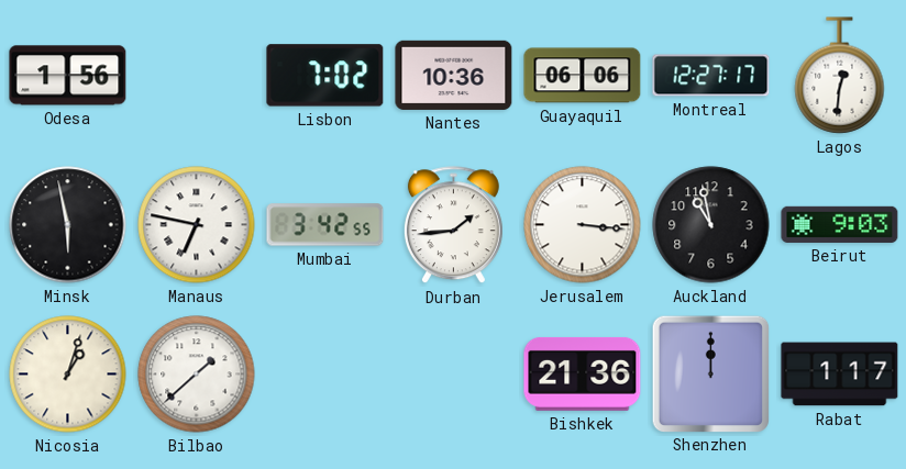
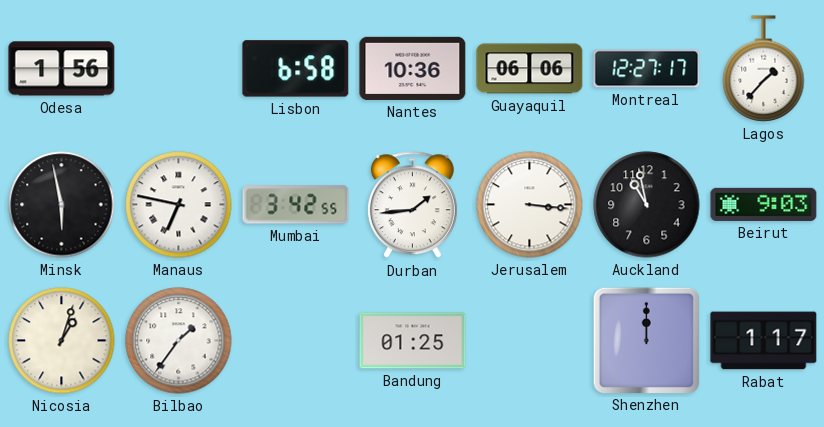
Lisbon: 7:02 -> 6:58
Lagos: 12:31 -> 1:37
Bilbao: 1:38 -> 1:36
Bandung: none -> 01:25
Bishkek: 21:36 -> none
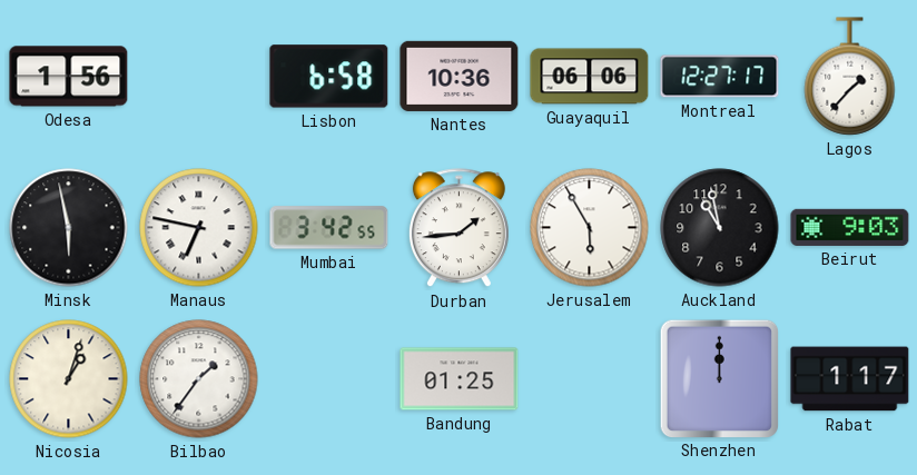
Jerusalem: 3:16 -> 5:55
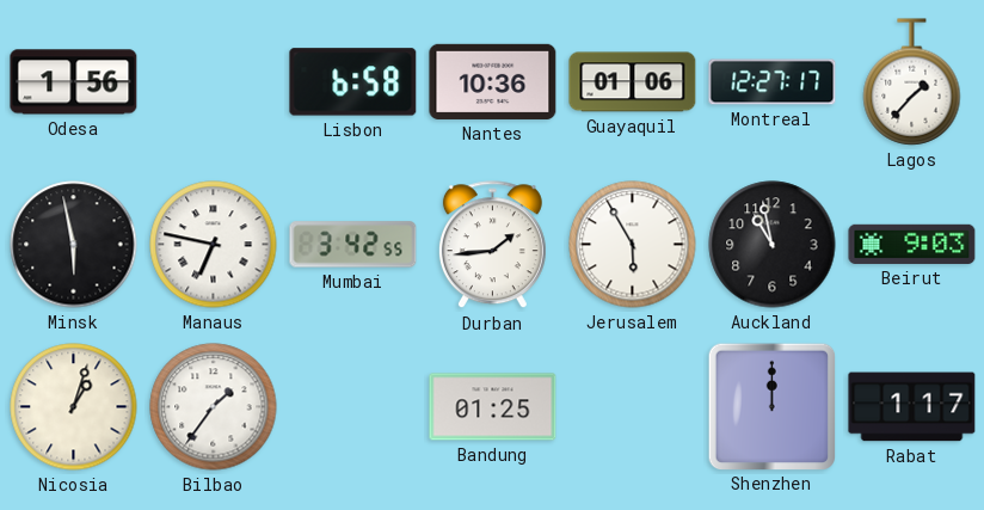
Guayaquil: 06:06 -> 01:06
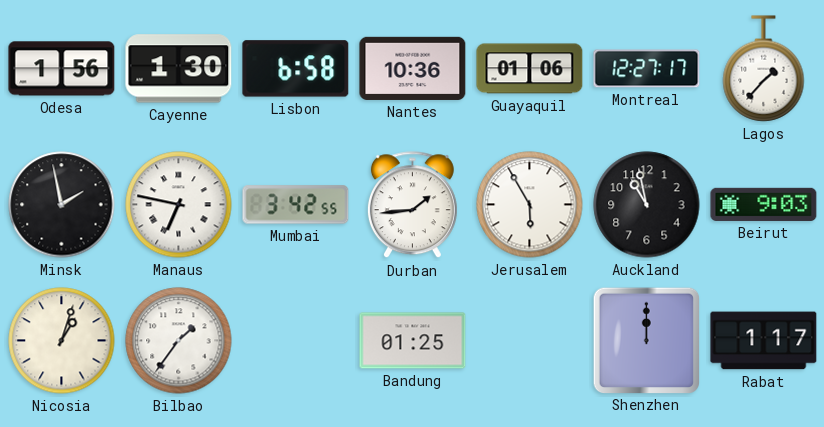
Cayenne: none -> 1:30
Minsk: 5:58 -> 1:58
